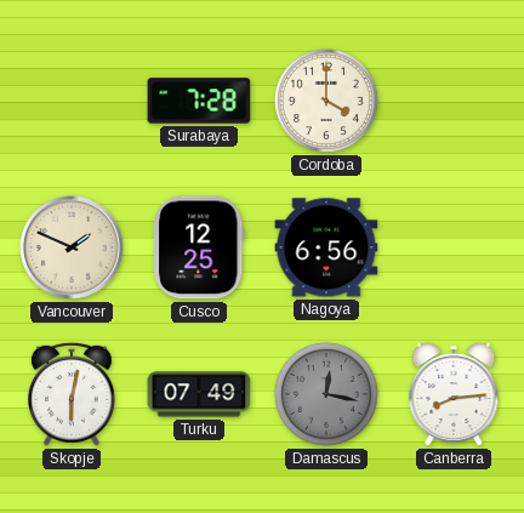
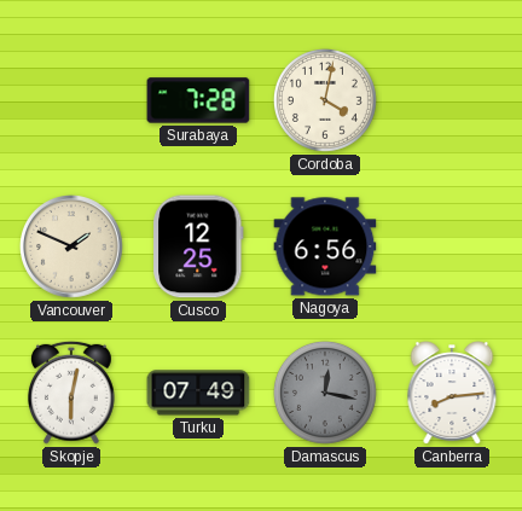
Cordoba: 4:00 -> 4:02
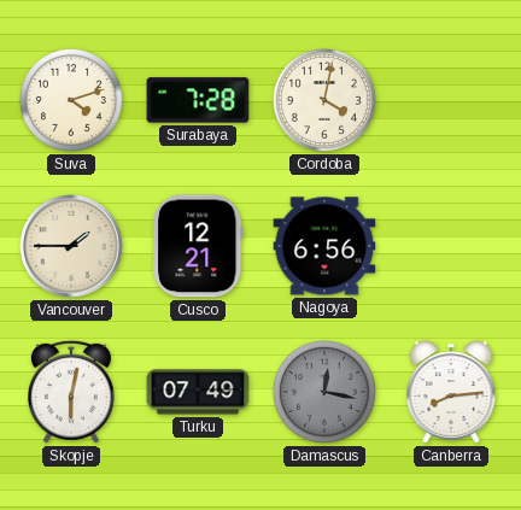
Suva: none -> 4:12
Vancouver: 1:49 -> 1:45
Cusco: 12:25 -> 12:21
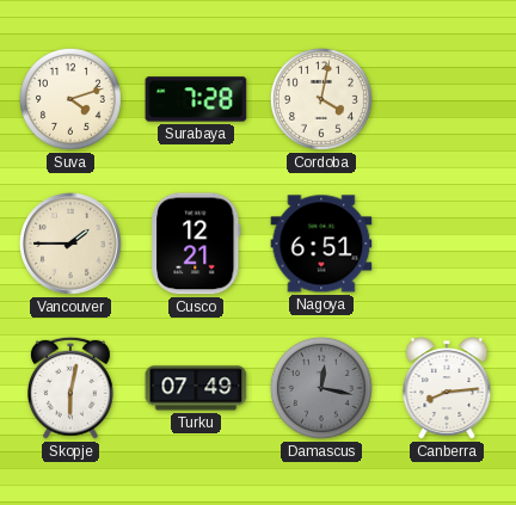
Nagoya: 6:56 -> 6:51
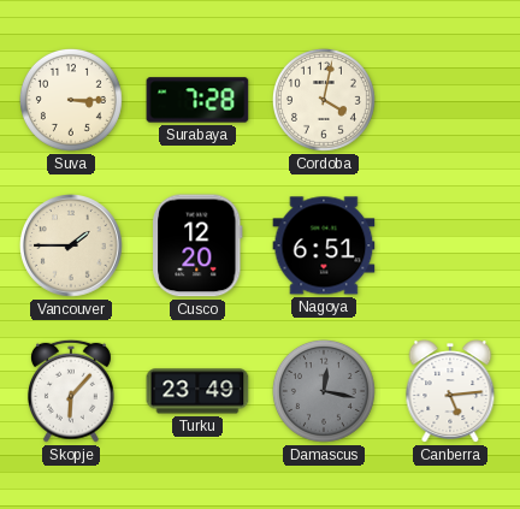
Suva: 4:12 -> 3:15
Cusco: 12:21 -> 12:20
Skopje: 6:02 -> 6:07
Turku: 07:49 -> 23:49
Canberra: 8:14 -> 5:14
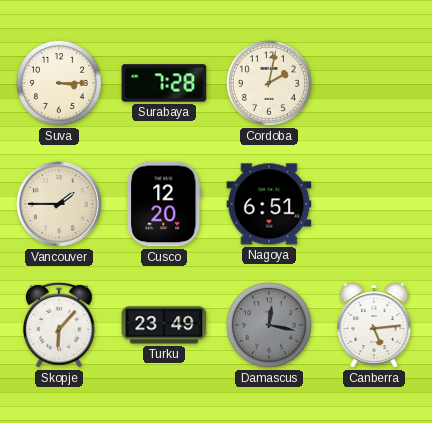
Cordoba: 4:02 -> 2:02
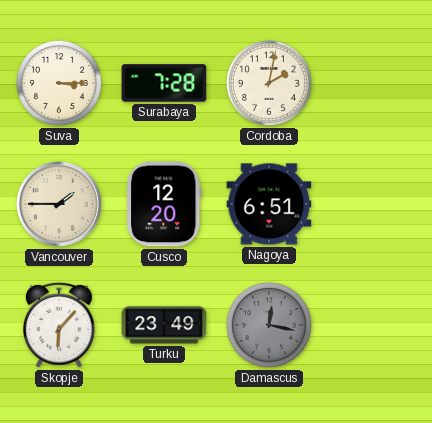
Canberra: 5:14 -> none
